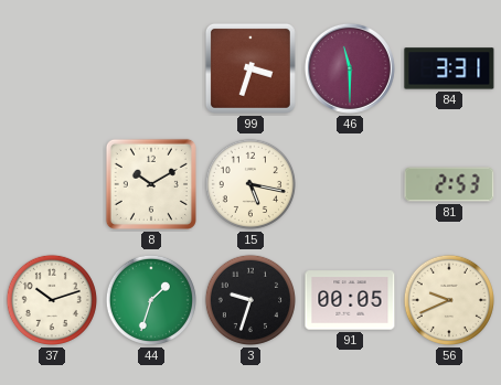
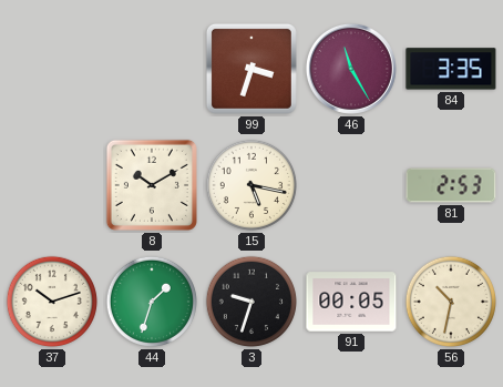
46: 11:30 -> 11:25
84: 3:31 -> 3:35
56: 9:41 -> 10:32
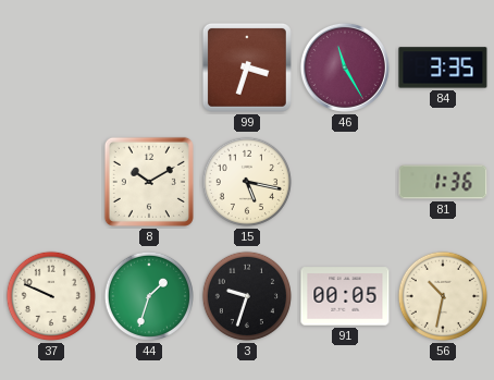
81: 2:53 -> 1:36
37: 10:12 -> 9:49
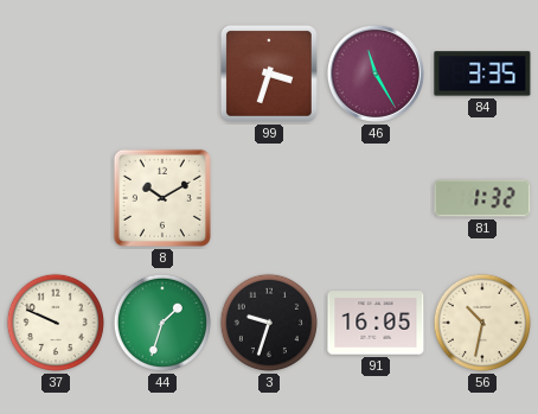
15: 5:17 -> none
81: 1:36 -> 1:32
91: 00:05 -> 16:05
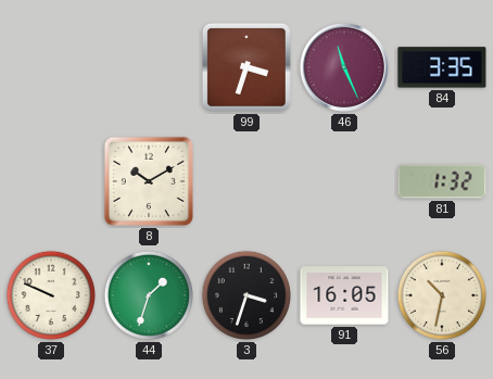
46: 11:25 -> 11:26
3: 9:33 -> 3:33
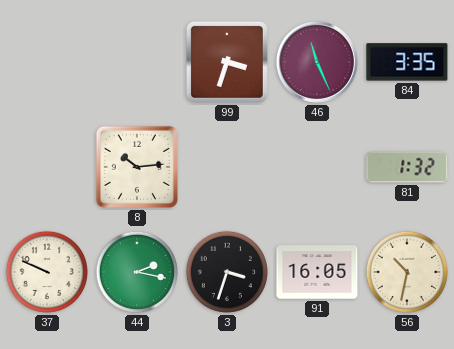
8: 10:10 -> 10:14
44: 1:33 -> 2:17
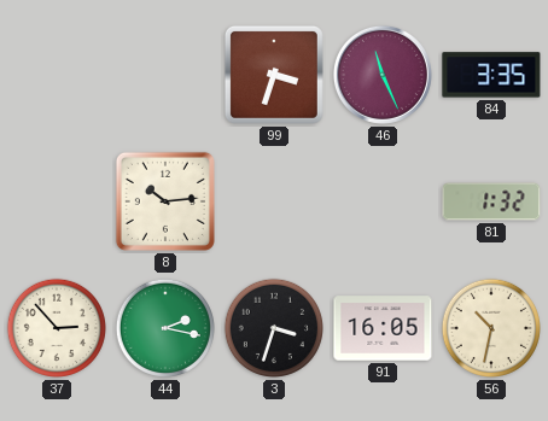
37: 9:49 -> 2:53
